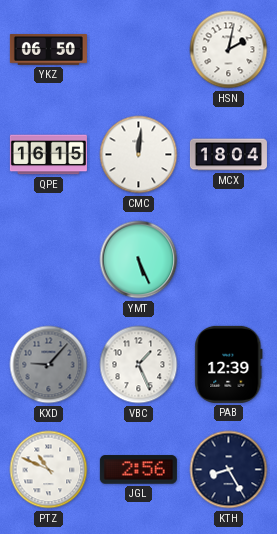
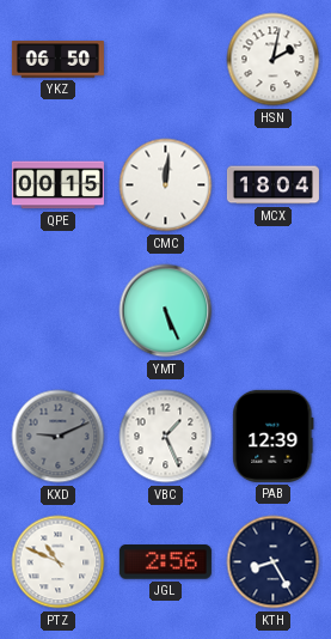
QPE: 16:15 -> 00:15
KXD: 9:07 -> 9:11
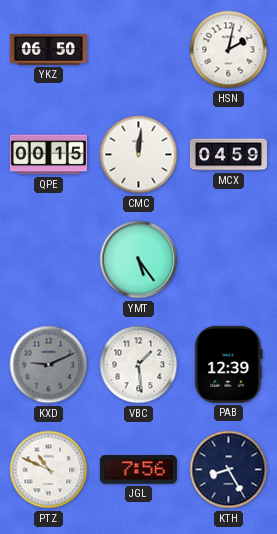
MCX: 18:04 -> 04:59
YMT: 5:26 -> 5:24
VBC: 1:26 -> 1:29
JGL: 2:56 -> 7:56
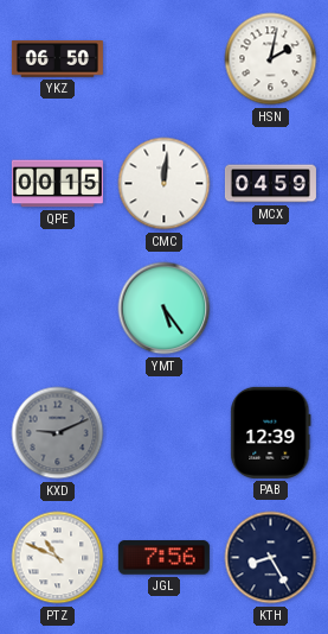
VBC: 1:29 -> none
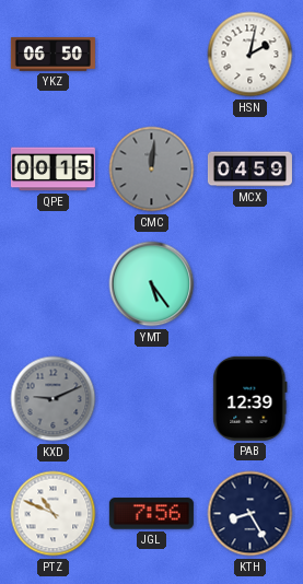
CMC dial: white -> grey
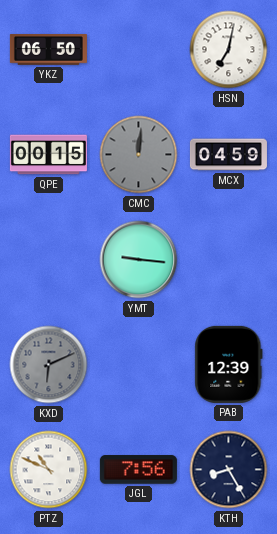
HSN: 2:02 -> 7:02
YMT: 5:24 -> 9:16
KXD: 9:11 -> 6:11
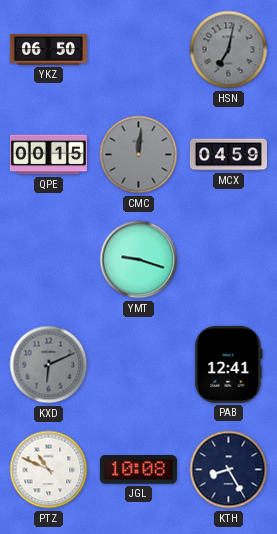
HSN dial: white -> grey
YMT: 9:16 -> 9:18
PAB: 12:39 -> 12:41
JGL: 7:56 -> 10:08
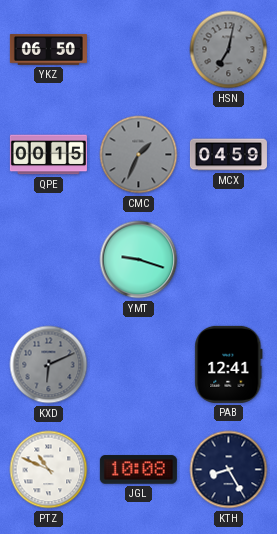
CMC: 12:01 -> 1:34
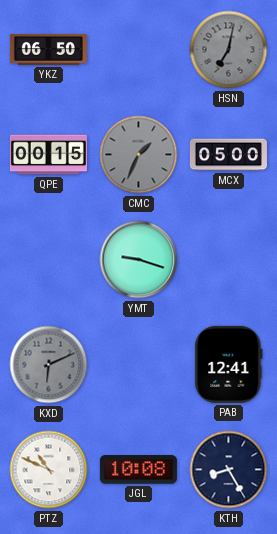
MCX: 04:59 -> 05:00
